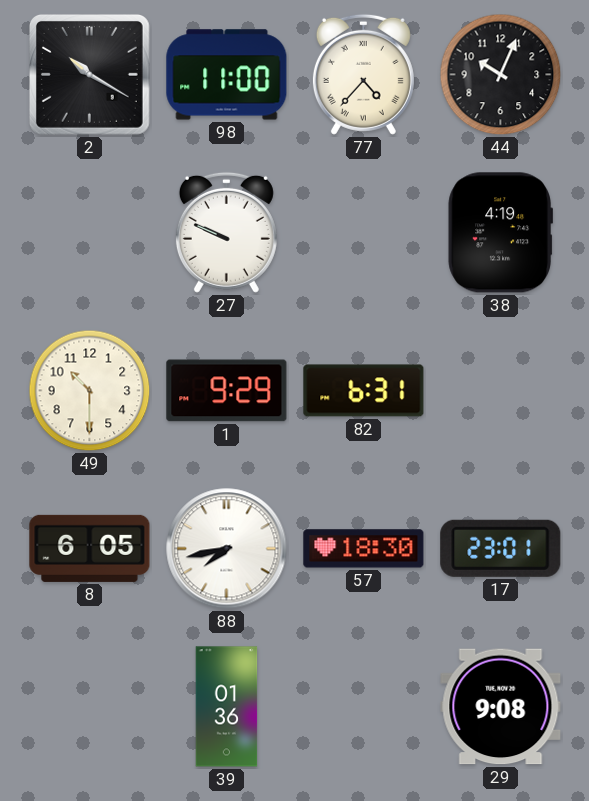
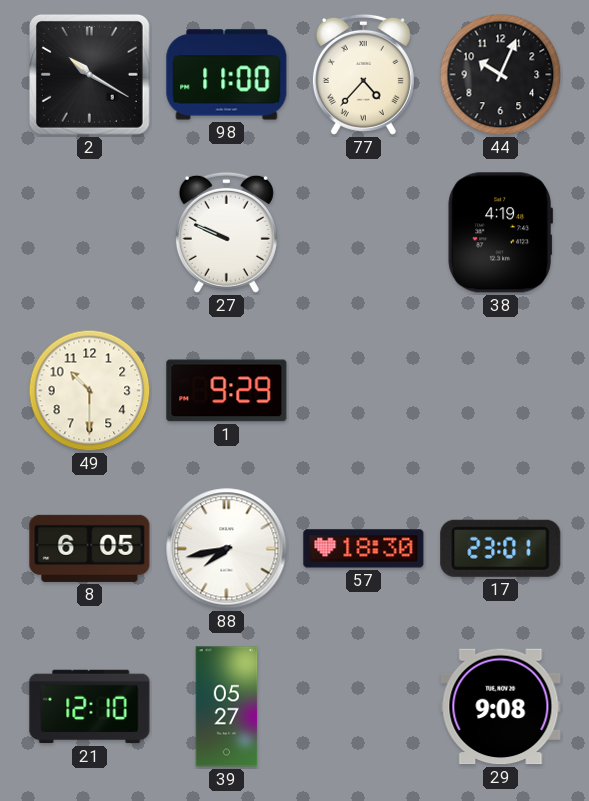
82: 6:31 -> none
21: none -> 12:10
39: 01:36 -> 05:27
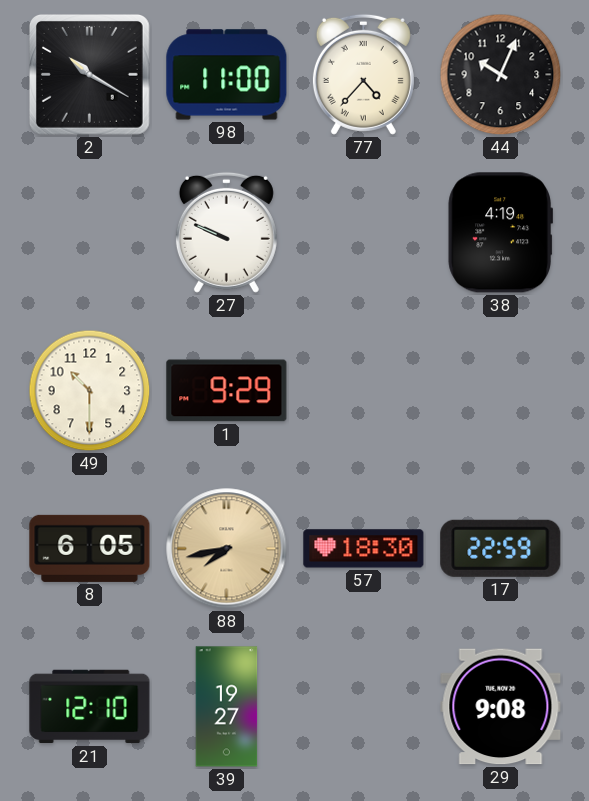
88 dial: white -> champagne
17: 23:01 -> 22:59
39: 05:27 -> 19:27
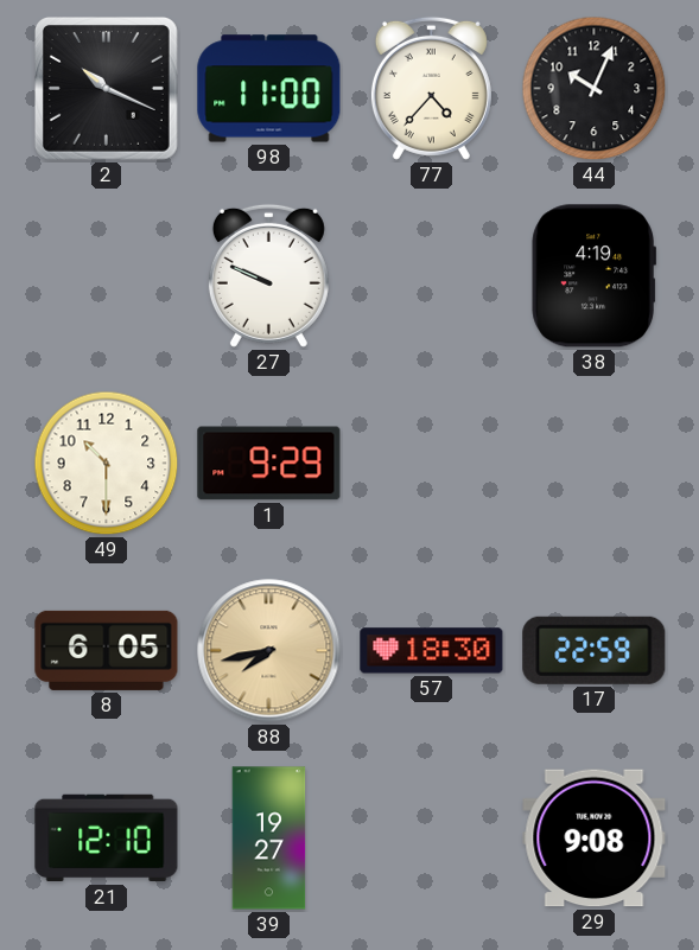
2: 10:20 -> 10:19
